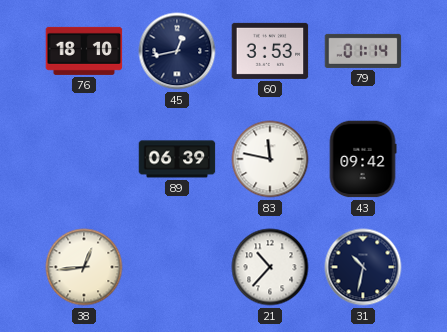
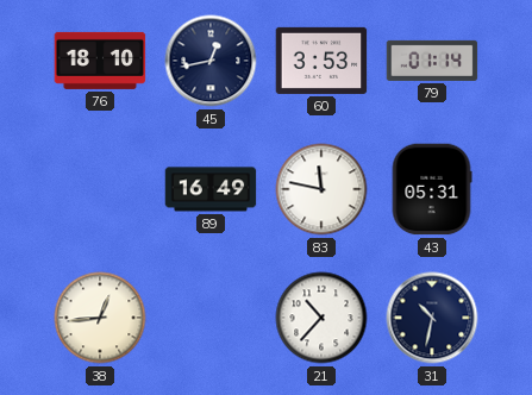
89: 06:39 -> 16:49
43: 09:42 -> 05:31
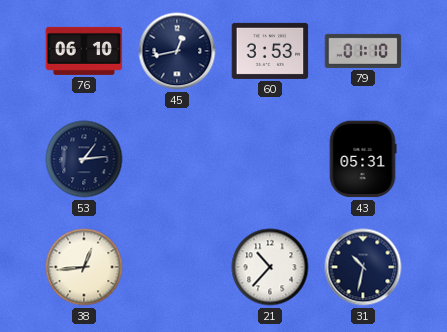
76: 18:10 -> 06:10
79: 01:14 -> 01:10
53: none -> 1:14
89: 16:49 -> none
83: 11:47 -> none
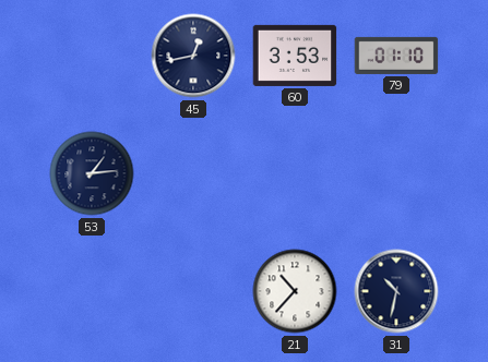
76: 06:10 -> none
43: 05:31 -> none
38: 12:44 -> none
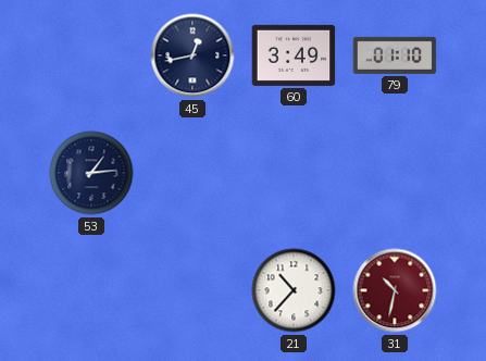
60: 3:53 -> 3:49
31 dial: navy -> burgundy
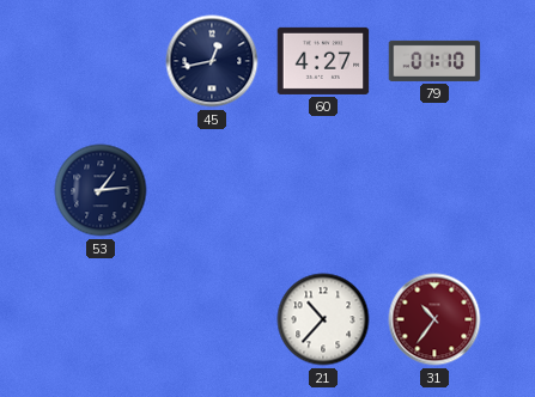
60: 3:49 -> 4:27
31: 10:32 -> 10:36
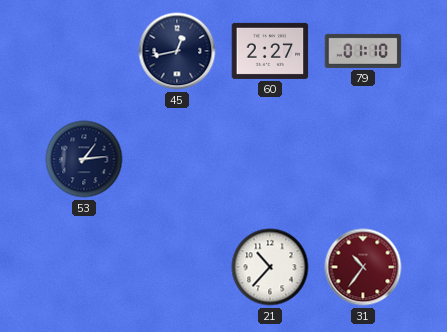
60: 4:27 -> 2:27
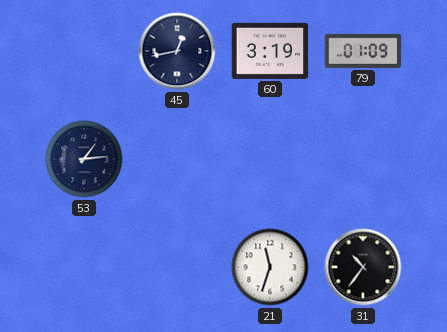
60: 2:27 -> 3:19
79: 01:10 -> 01:09
21: 10:37 -> 11:33
31 dial: burgundy -> black
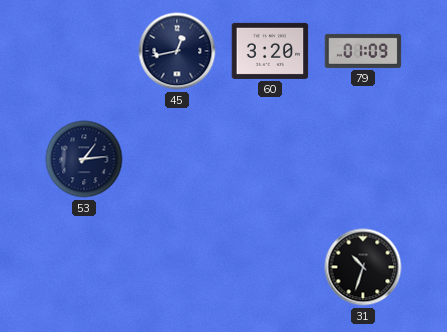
60: 3:19 -> 3:20
21: 11:33 -> none
31: 10:36 -> 10:33
